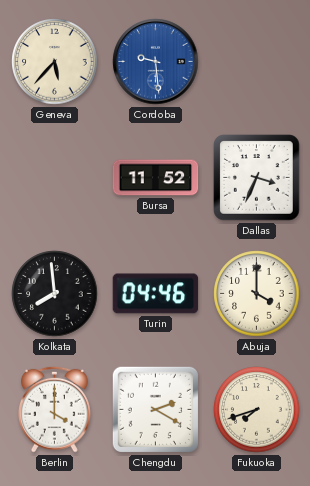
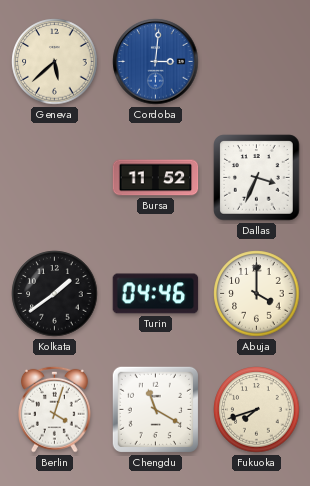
Geneva: 5:37 -> 5:38
Cordoba: 9:29 -> 3:01
Kolkata: 7:59 -> 1:39
Berlin: 4:00 -> 4:03
Chengdu: 2:20 -> 11:20
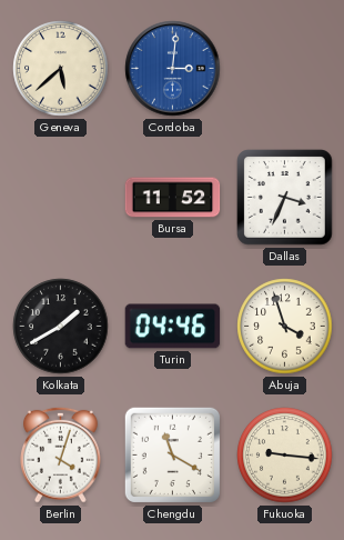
Kolkata: 1:39 -> 1:40
Abuja: 4:00 -> 3:57
Fukuoka: 7:42 -> 9:16
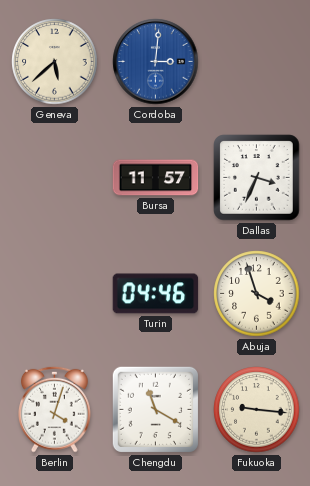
Bursa: 11:52 -> 11:57
Kolkata: 1:40 -> none
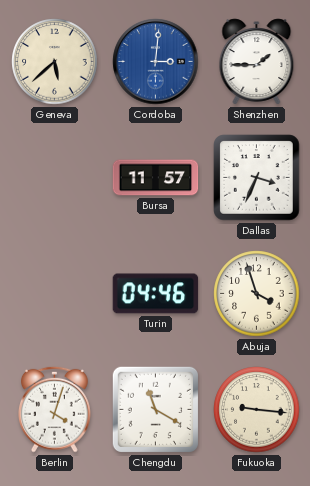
Shenzhen: none -> 1:45
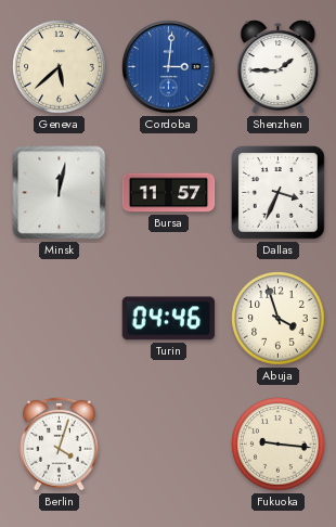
Minsk: none -> 12:02
Chengdu: 11:20 -> none
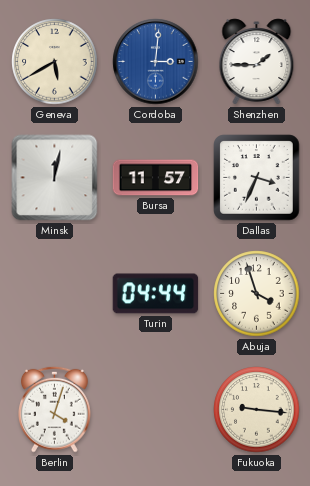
Geneva: 5:38 -> 5:40
Turin: 04:46 -> 04:44
